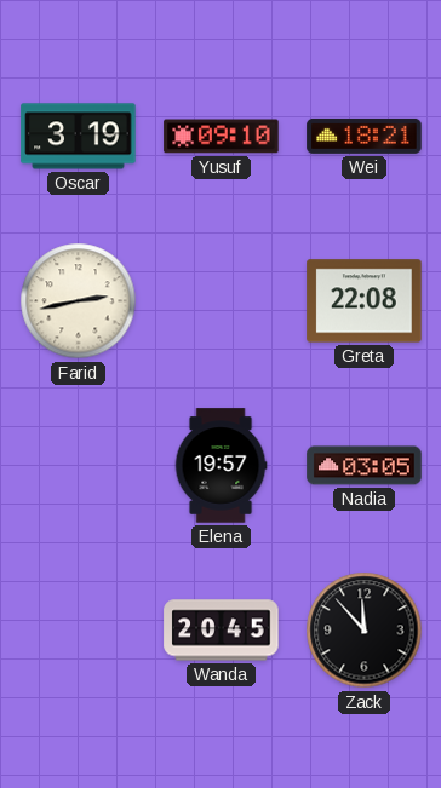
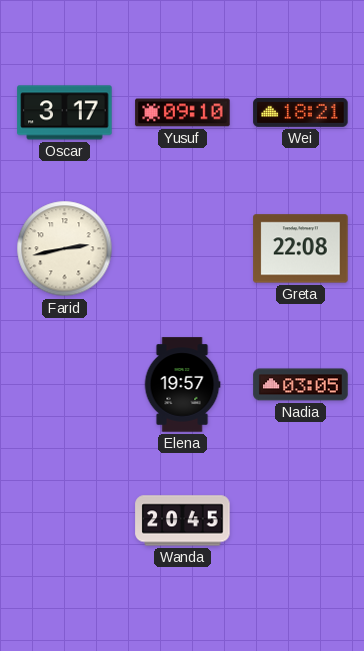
Oscar: 3:19 -> 3:17
Zack: 11:53 -> none
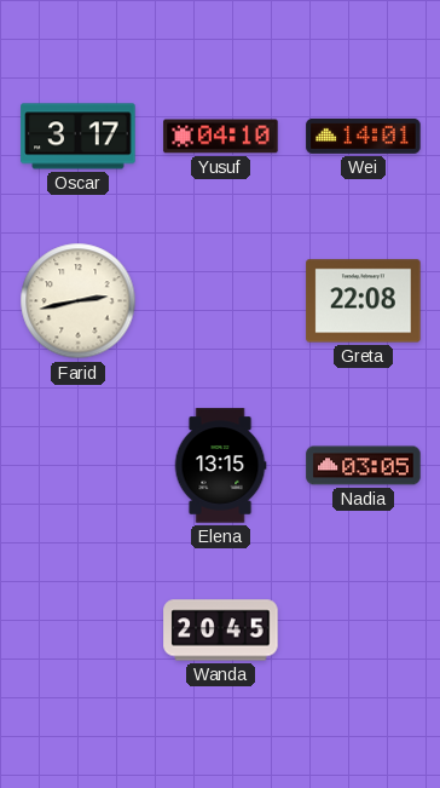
Yusuf: 09:10 -> 04:10
Wei: 18:21 -> 14:01
Elena: 19:57 -> 13:15
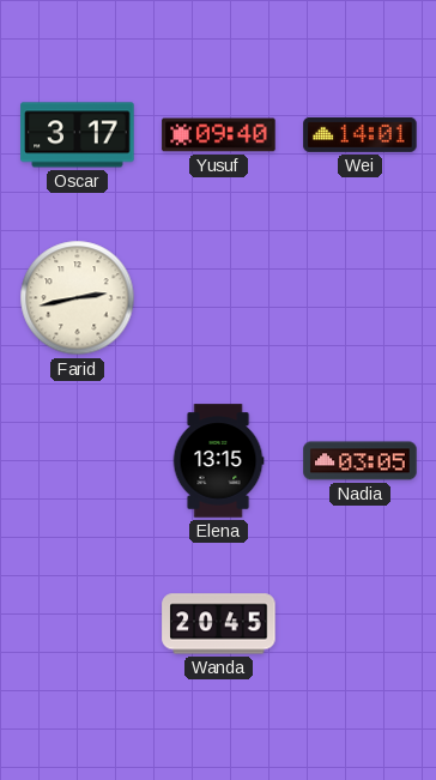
Yusuf: 04:10 -> 09:40
Greta: 22:08 -> none
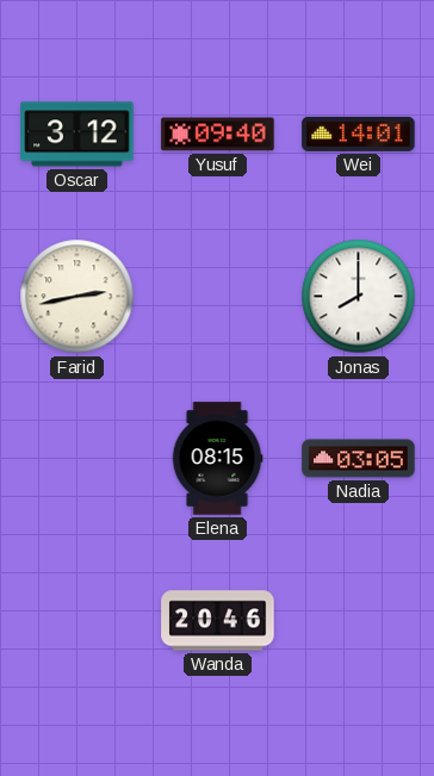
Oscar: 3:17 -> 3:12
Jonas: none -> 8:00
Elena: 13:15 -> 08:15
Wanda: 20:45 -> 20:46
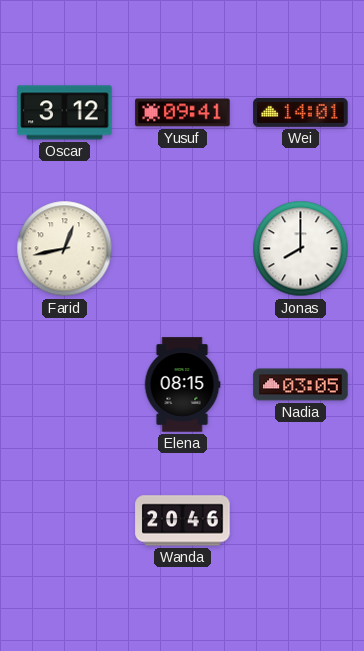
Yusuf: 09:40 -> 09:41
Farid: 2:43 -> 12:43
